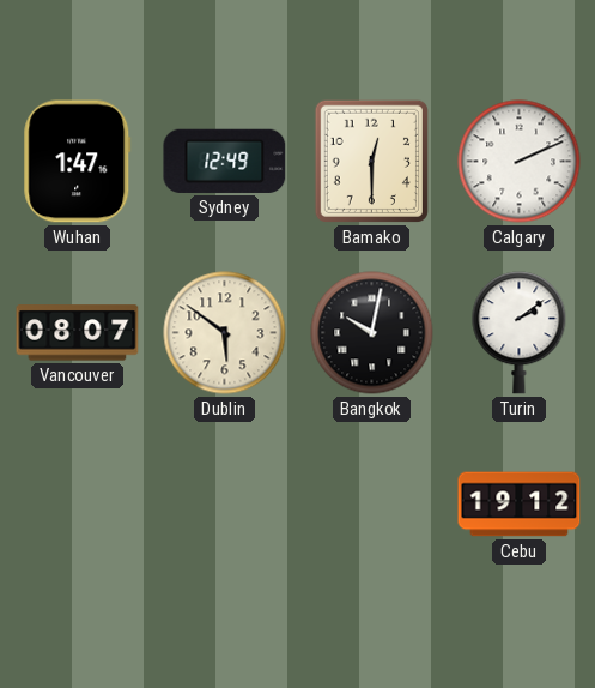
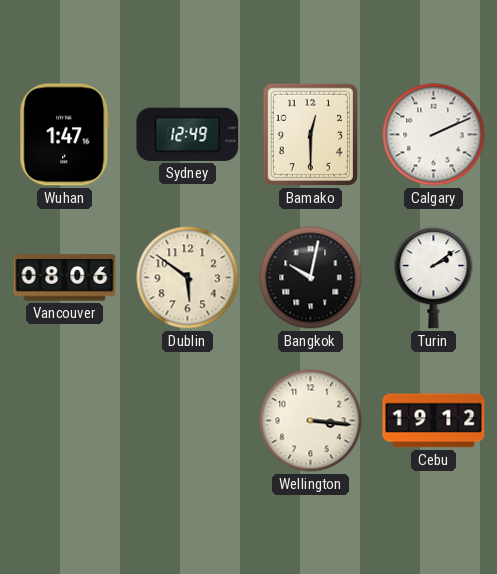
Vancouver: 08:07 -> 08:06
Wellington: none -> 3:16
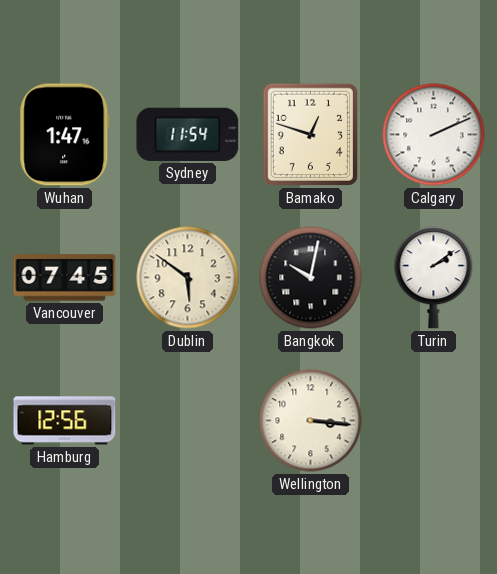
Sydney: 12:49 -> 11:54
Bamako: 12:30 -> 12:48
Vancouver: 08:06 -> 07:45
Hamburg: none -> 12:56
Cebu: 19:12 -> none
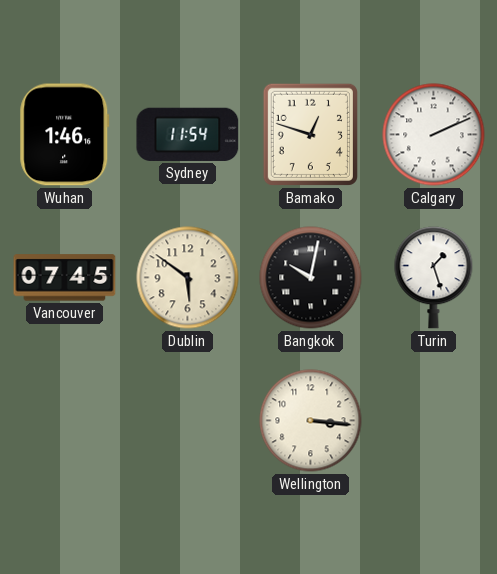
Wuhan: 1:47 -> 1:46
Turin: 2:09 -> 1:27
Hamburg: 12:56 -> none
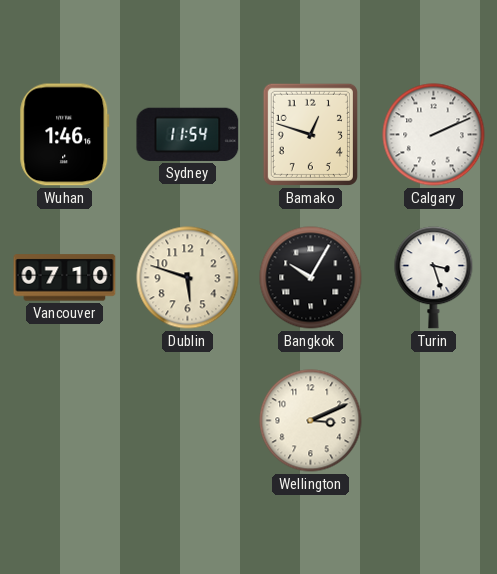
Vancouver: 07:45 -> 07:10
Dublin: 5:51 -> 5:48
Bangkok: 10:02 -> 10:05
Turin: 1:27 -> 3:27
Wellington: 3:16 -> 3:11
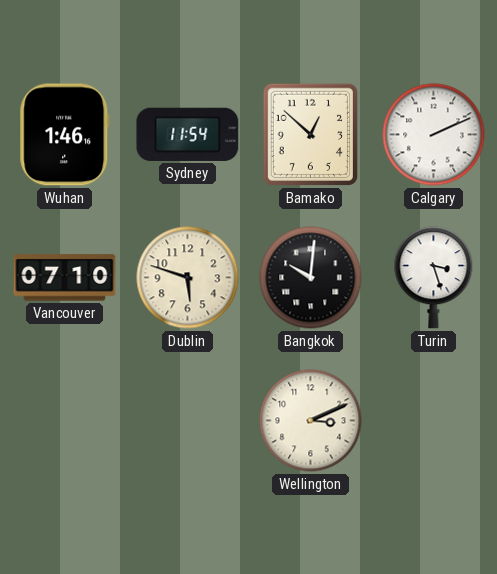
Bamako: 12:48 -> 12:52
Bangkok: 10:05 -> 10:01
